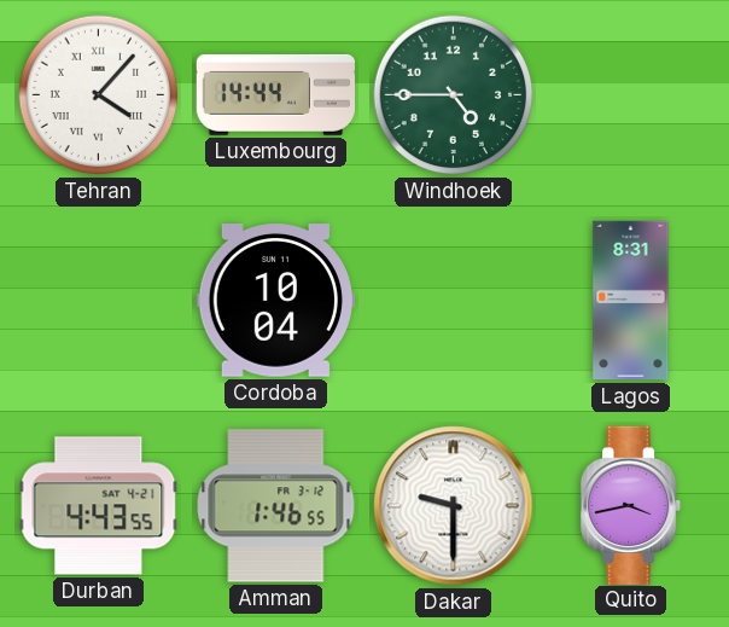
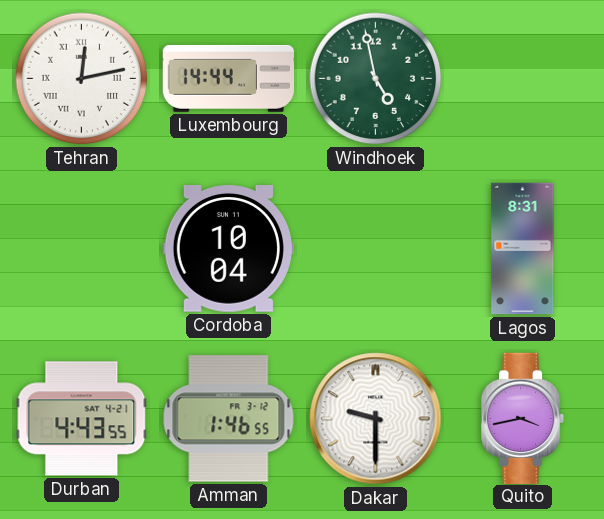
Tehran: 4:07 -> 12:13
Windhoek: 4:45 -> 4:58
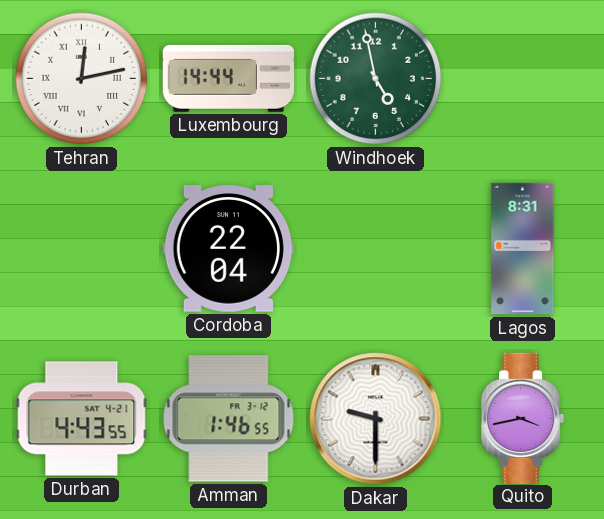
Cordoba: 10:04 -> 22:04
